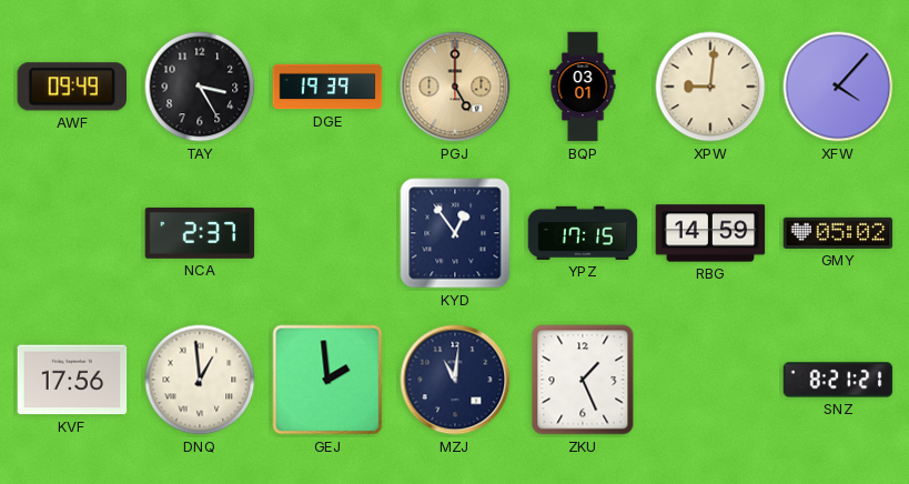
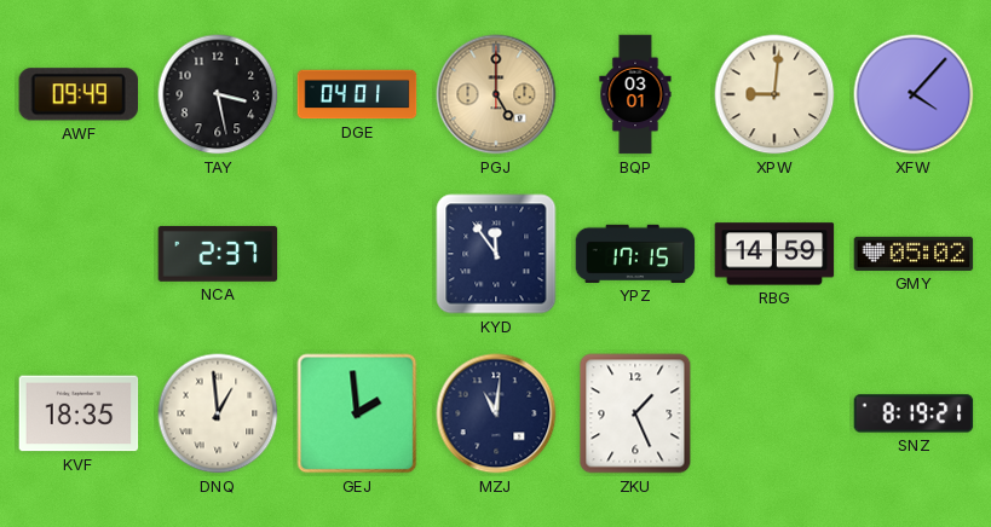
TAY: 3:25 -> 3:28
DGE: 19:39 -> 04:01
KYD: 12:54 -> 11:54
KVF: 17:56 -> 18:35
SNZ: 8:21 -> 8:19
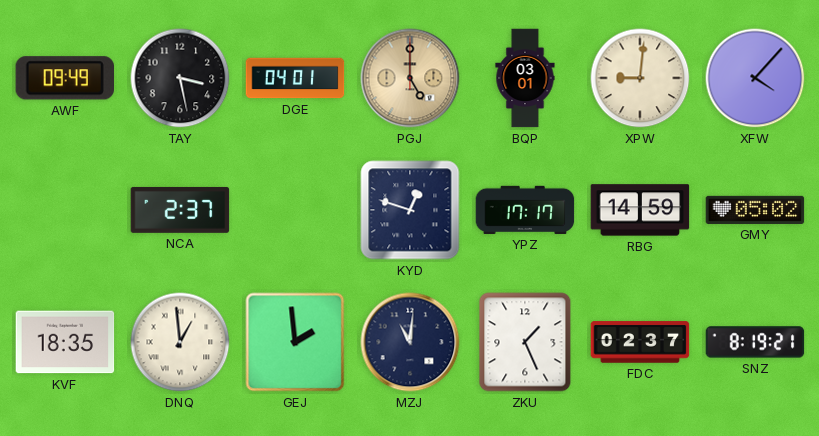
KYD: 11:54 -> 12:48
YPZ: 17:15 -> 17:17
FDC: none -> 02:37
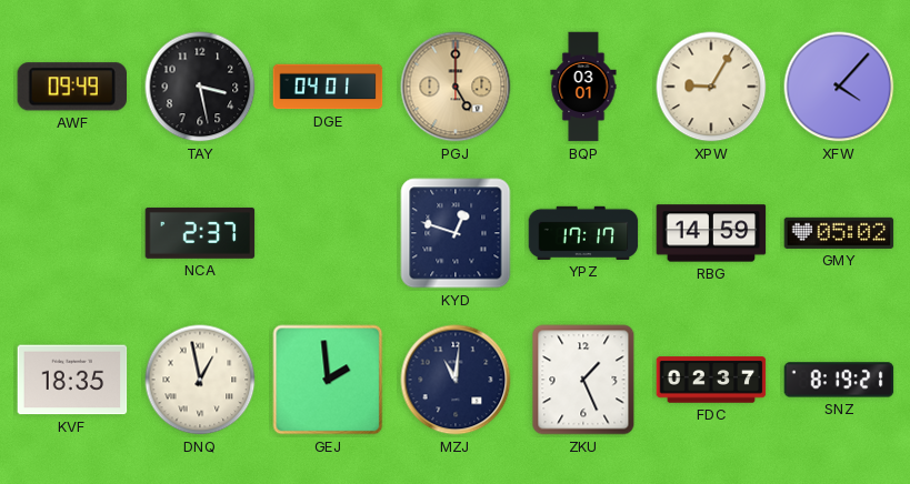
XPW: 9:01 -> 9:05
DNQ: 12:59 -> 12:58
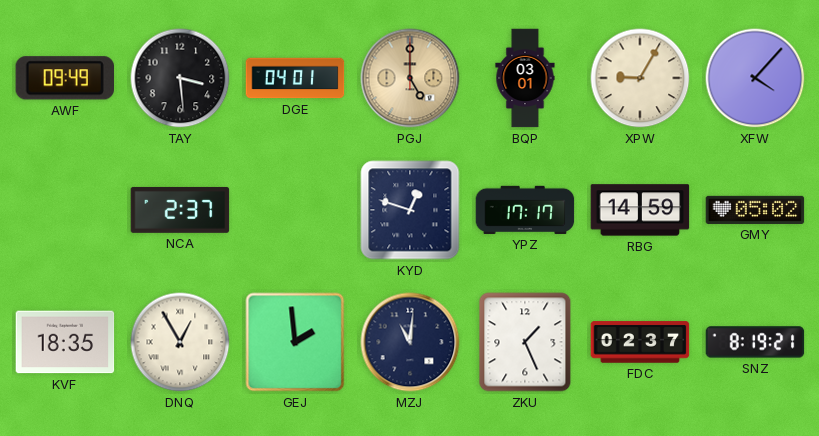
TAY: 3:28 -> 3:29
DNQ: 12:58 -> 12:55
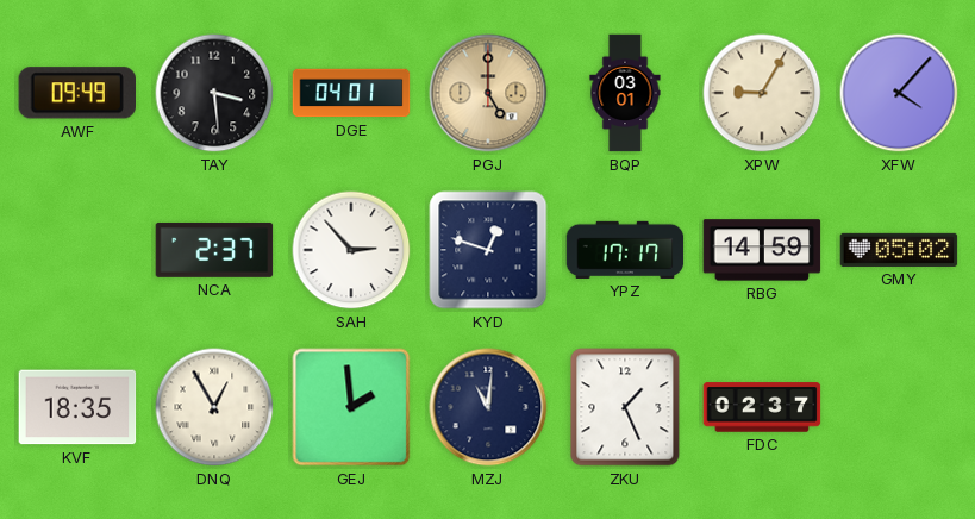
SAH: none -> 2:53
SNZ: 8:19 -> none
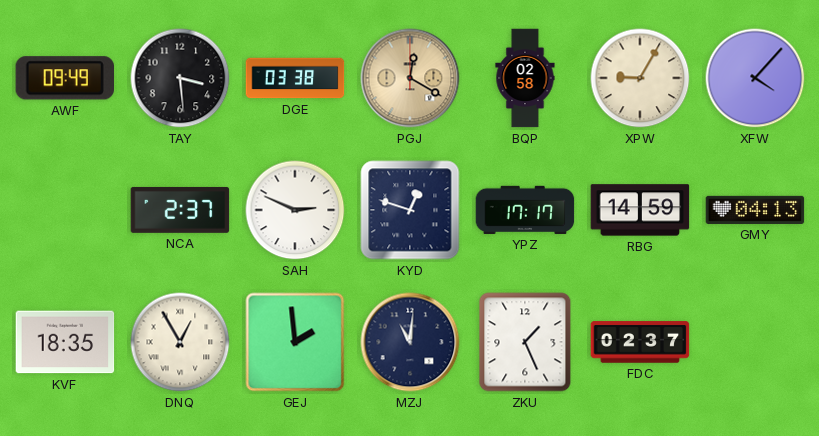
DGE: 04:01 -> 03:38
PGJ: 5:00 -> 12:20
BQP: 03:01 -> 02:58
SAH: 2:53 -> 2:49
GMY: 05:02 -> 04:13
